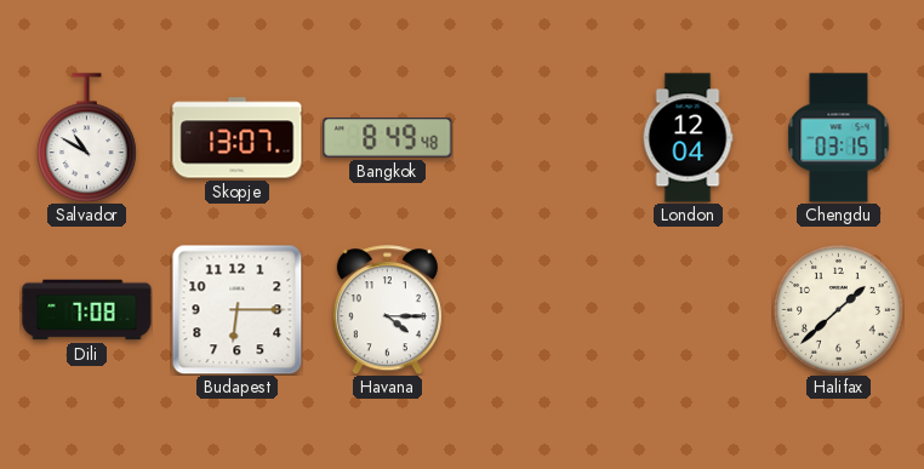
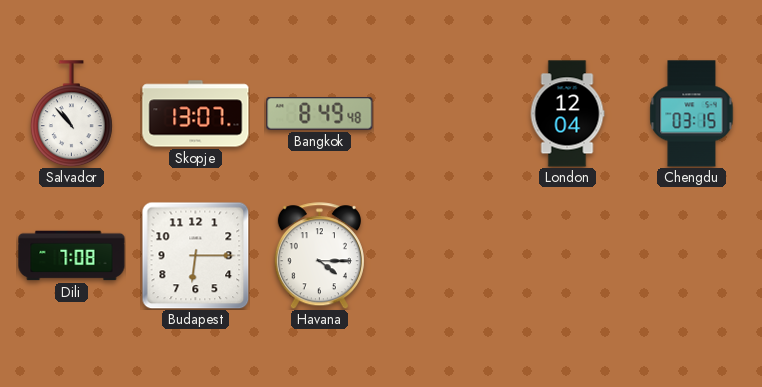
Salvador: 10:50 -> 10:53
Halifax: 1:38 -> none
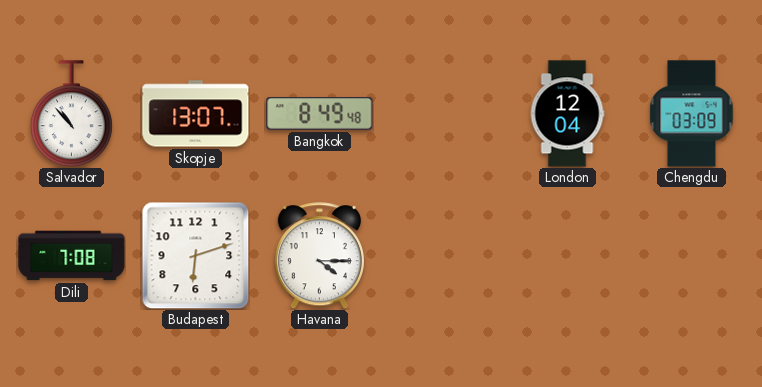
Chengdu: 03:15 -> 03:09
Budapest: 6:15 -> 6:12
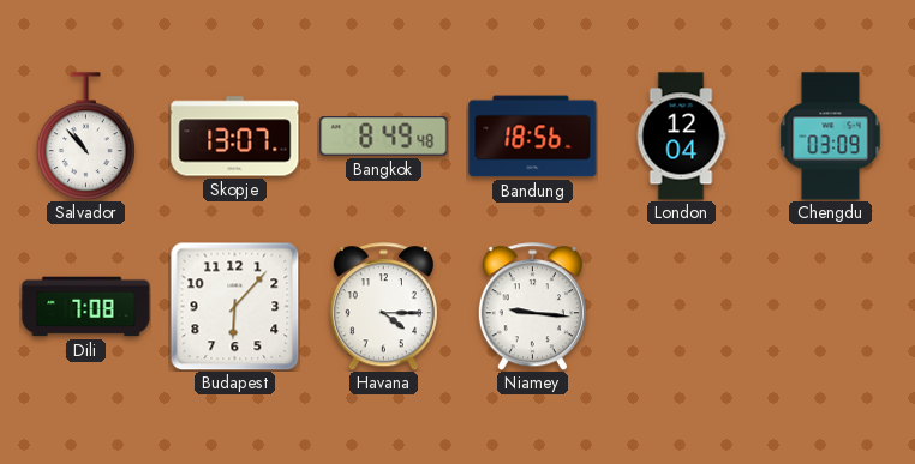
Bandung: none -> 18:56
Budapest: 6:12 -> 6:07
Niamey: none -> 9:16
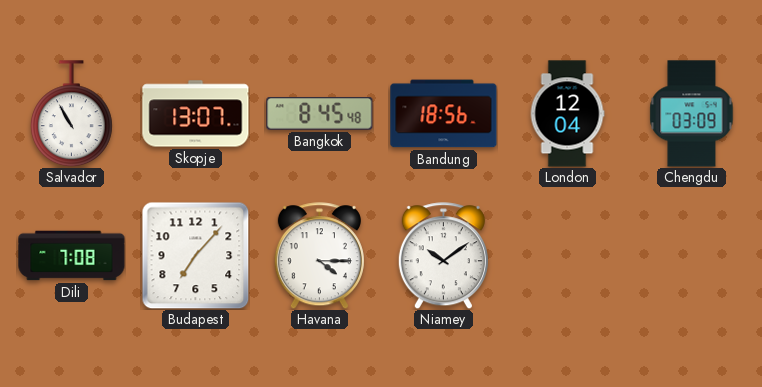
Salvador: 10:53 -> 10:55
Bangkok: 8:49 -> 8:45
Budapest: 6:07 -> 7:07
Niamey: 9:16 -> 10:09
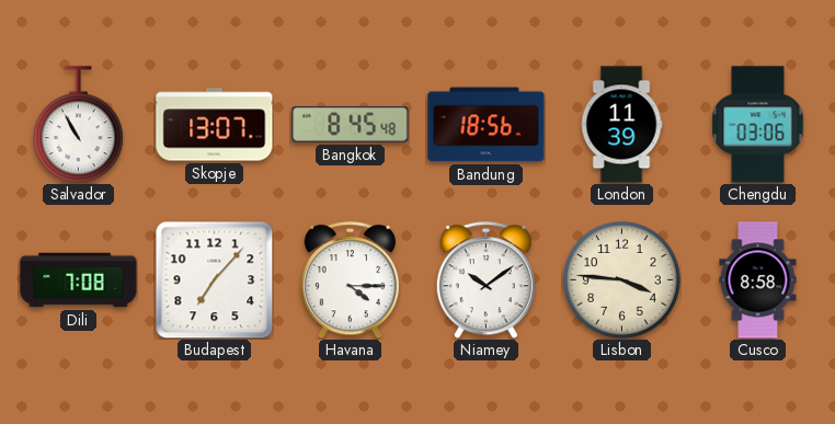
London: 12:04 -> 11:39
Chengdu: 03:09 -> 03:06
Lisbon: none -> 3:46
Cusco: none -> 8:58
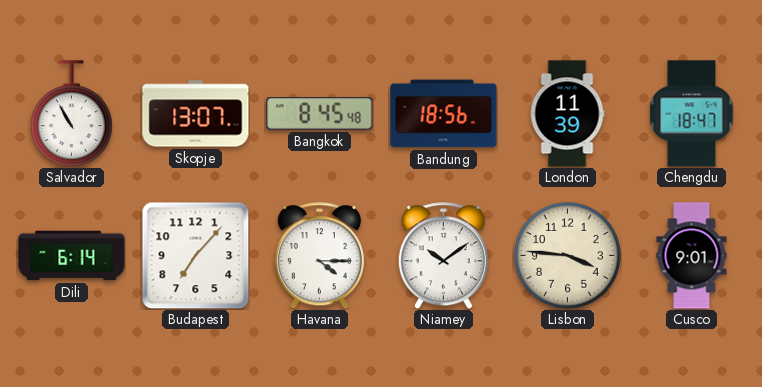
Chengdu: 03:06 -> 18:47
Dili: 7:08 -> 6:14
Cusco: 8:58 -> 9:01
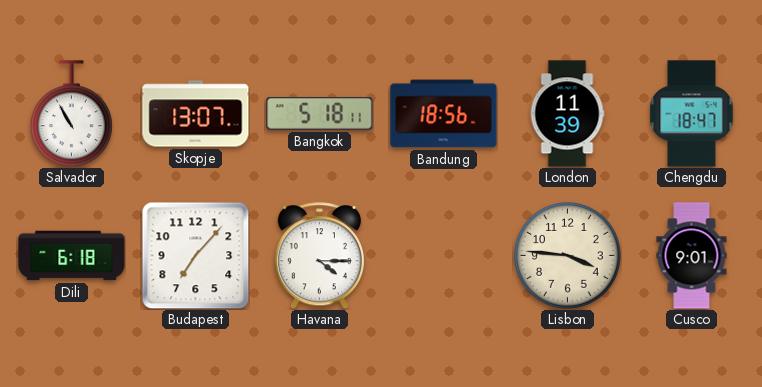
Bangkok: 8:45 -> 5:18
Dili: 6:14 -> 6:18
Niamey: 10:09 -> none
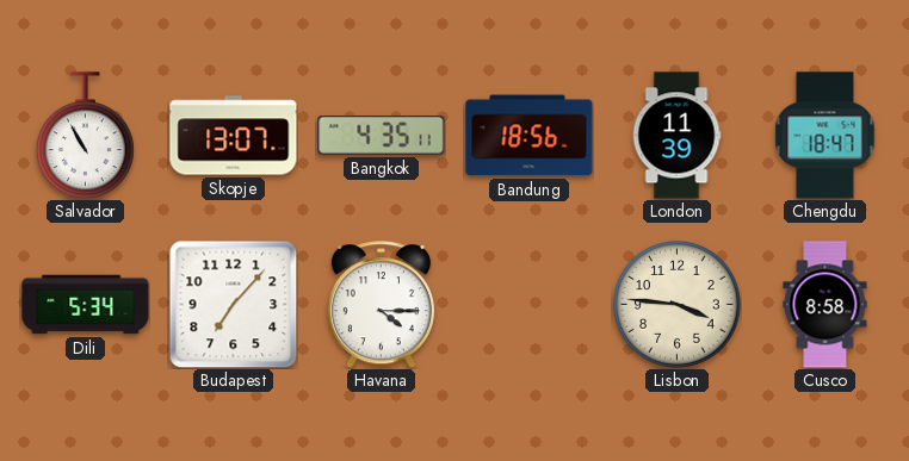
Bangkok: 5:18 -> 4:35
Dili: 6:18 -> 5:34
Cusco: 9:01 -> 8:58
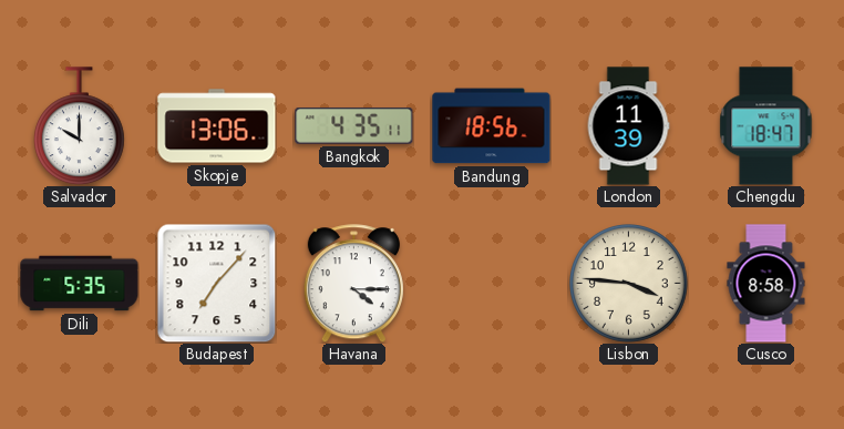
Salvador: 10:55 -> 10:00
Skopje: 13:07 -> 13:06
Dili: 5:34 -> 5:35
